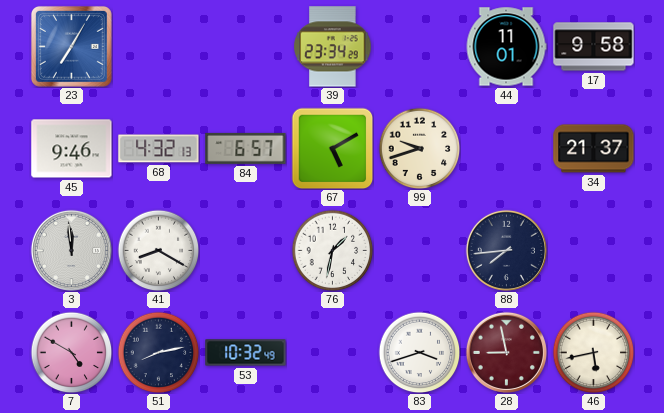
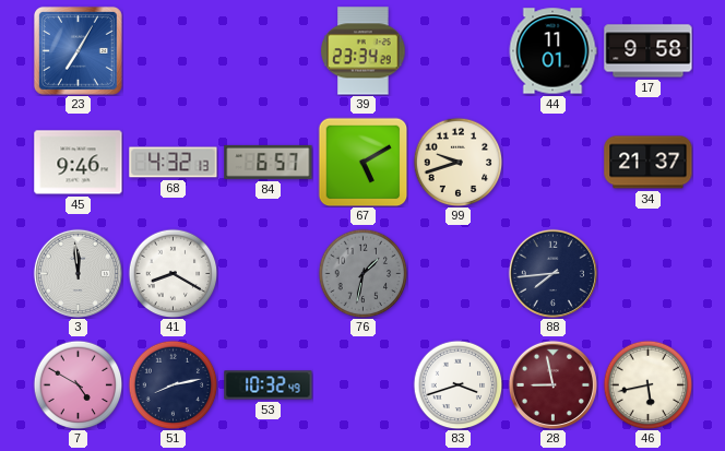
76 dial: white -> grey
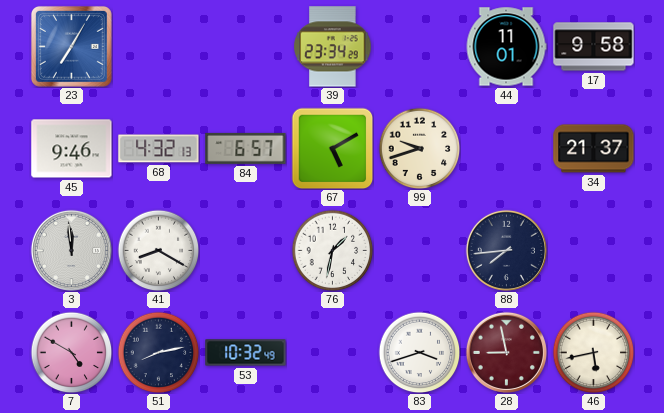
76 dial: grey -> white
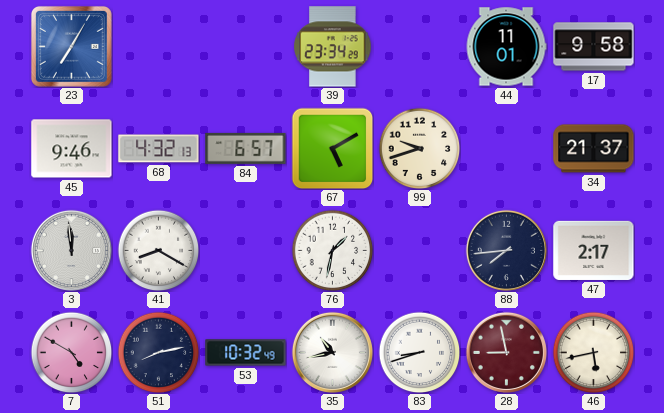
47: none -> 2:17
35: none -> 10:43
83: 3:42 -> 8:42
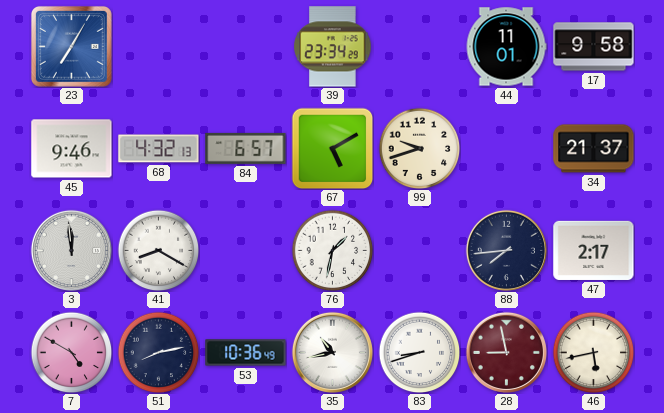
53: 10:32 -> 10:36
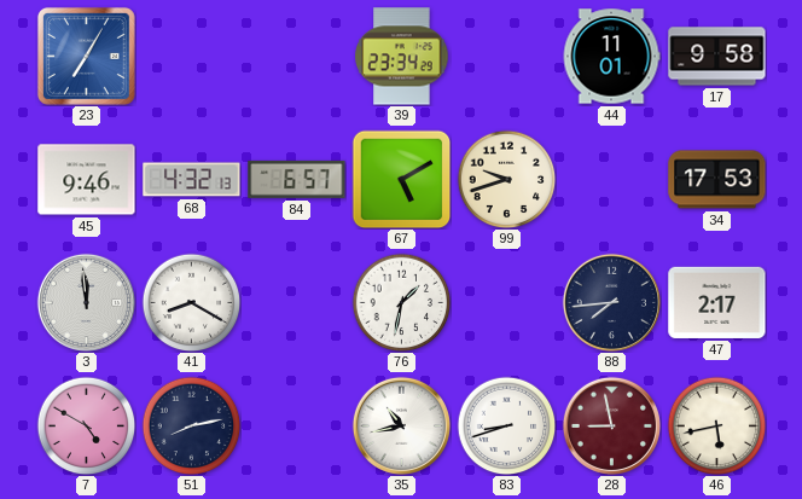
34: 21:37 -> 17:53
53: 10:36 -> none
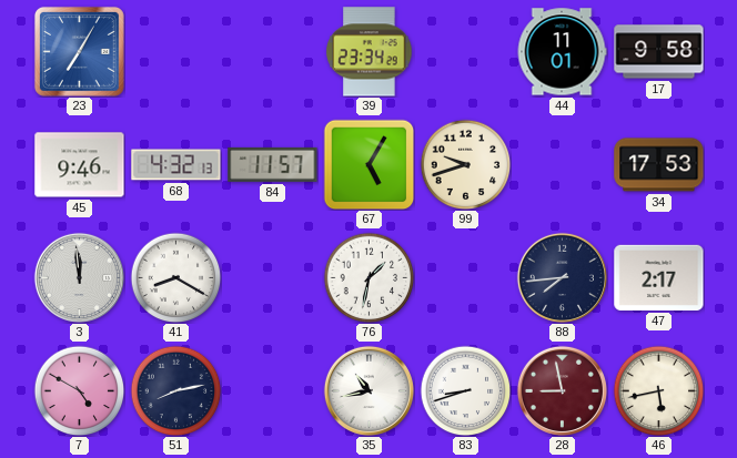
84: 6:57 -> 11:57
67: 5:10 -> 5:05
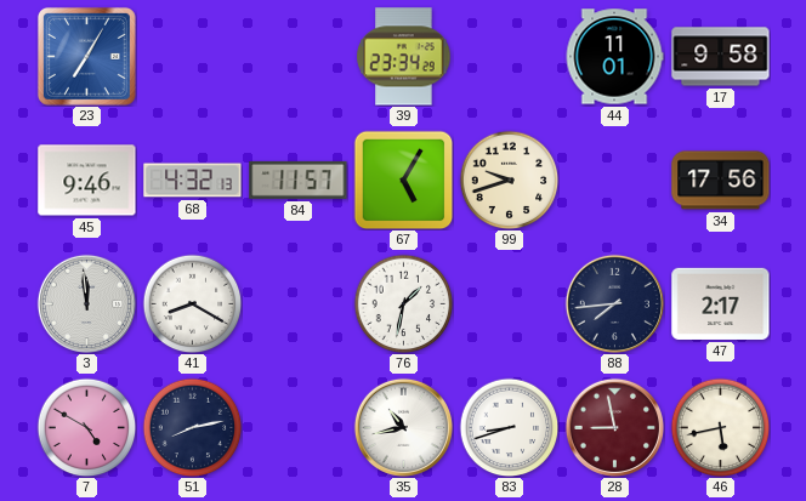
34: 17:53 -> 17:56
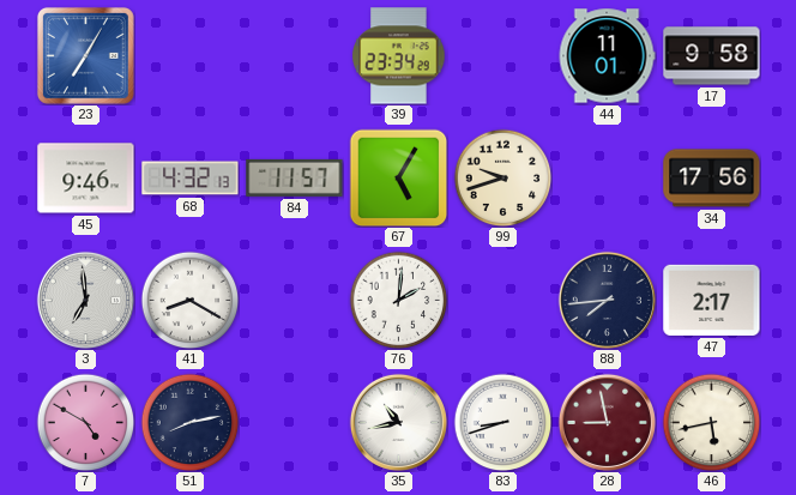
3: 11:59 -> 6:59
76: 1:32 -> 2:01
